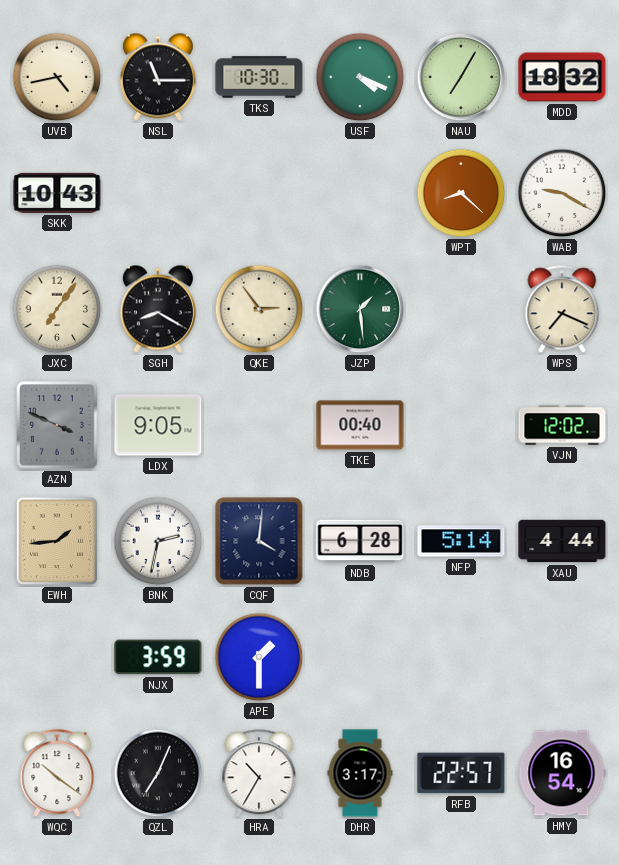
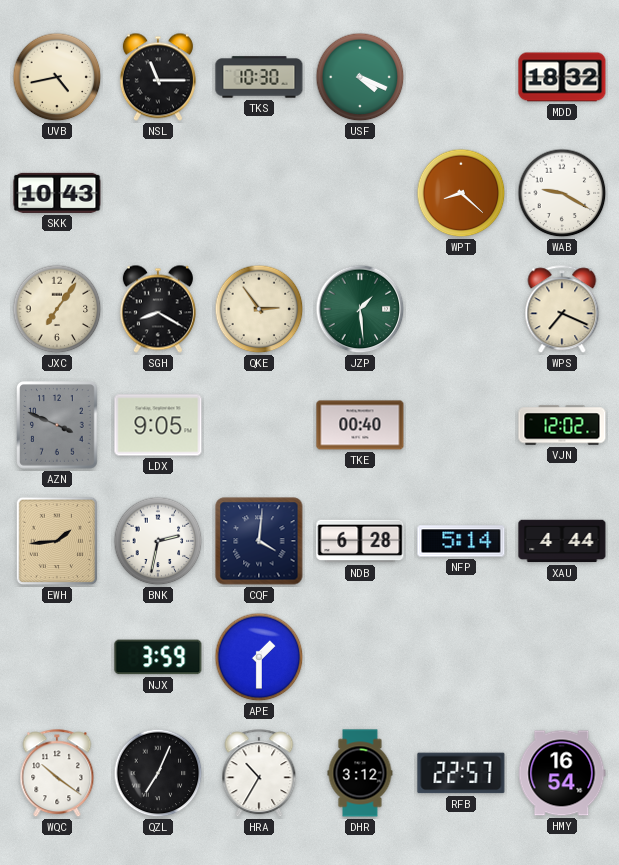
NAU: 7:05 -> none
DHR: 3:17 -> 3:12
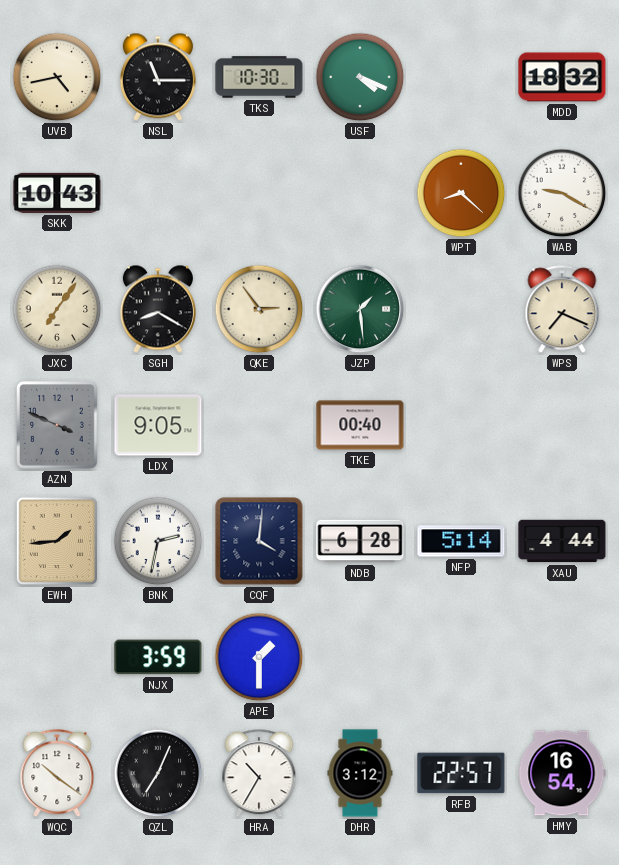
VJN: 12:02 -> none
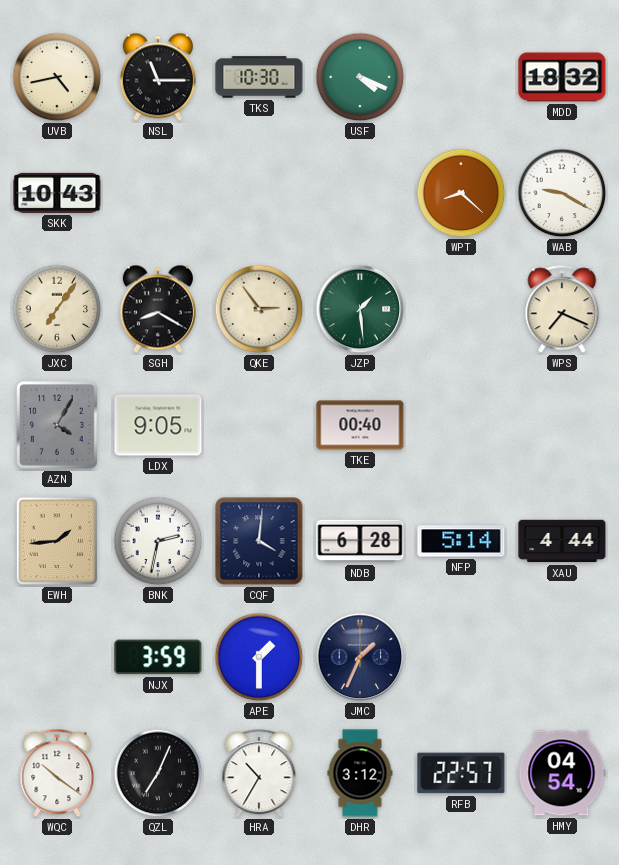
AZN: 3:49 -> 4:05
JMC: none -> 1:34
HMY: 16:54 -> 04:54
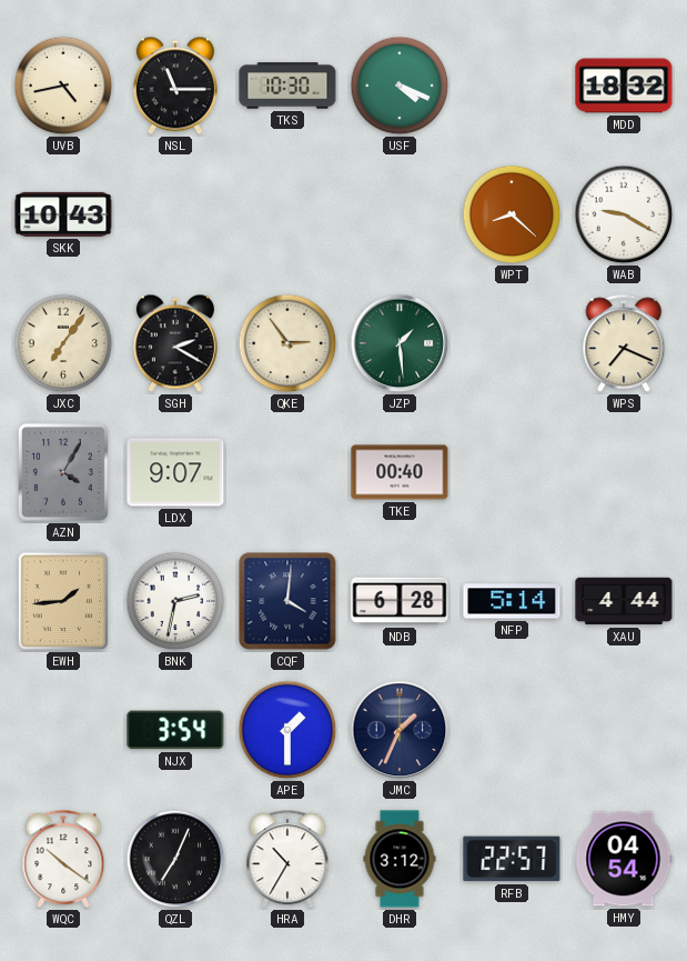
SGH: 8:20 -> 2:20
LDX: 9:05 -> 9:07
NJX: 3:59 -> 3:54
